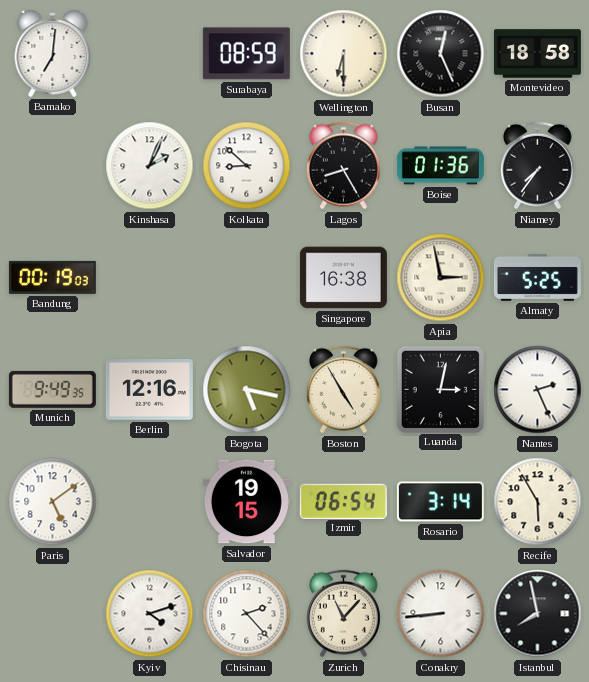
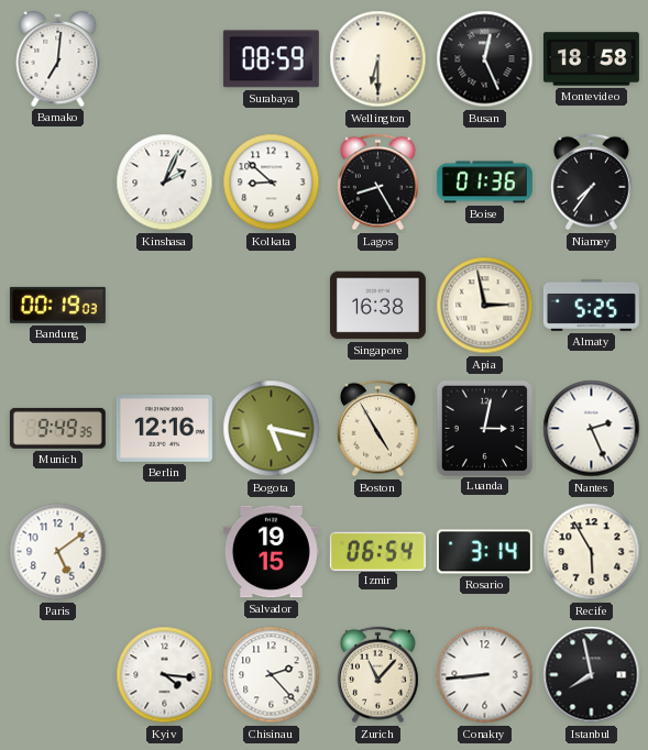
Kyiv: 4:12 -> 4:16
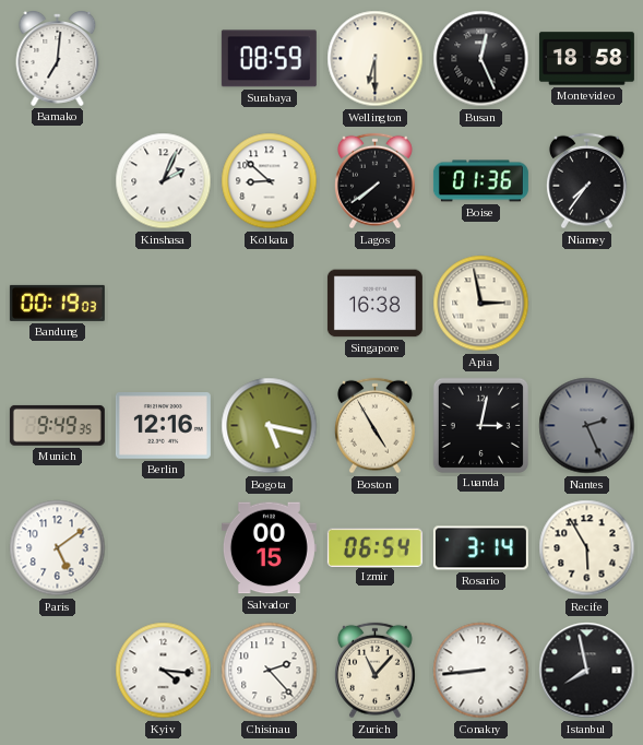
Lagos: 8:25 -> 7:39
Almaty: 5:25 -> none
Nantes dial: white -> grey
Salvador: 19:15 -> 00:15
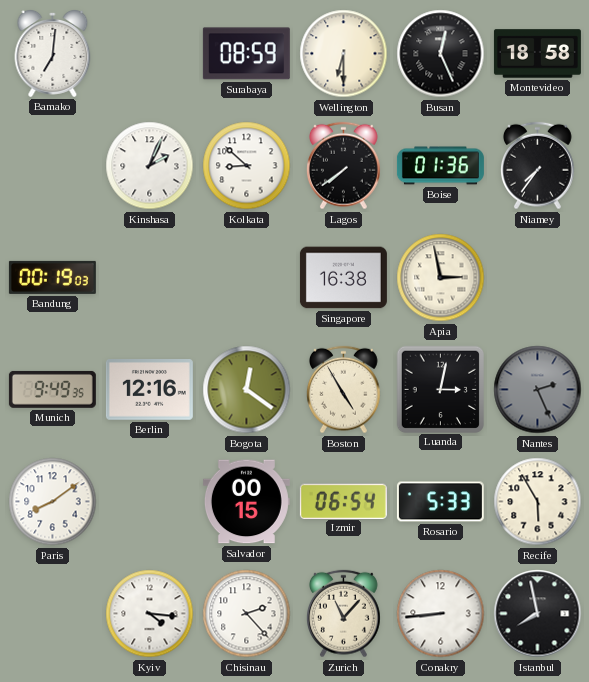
Bogota: 5:17 -> 12:21
Paris: 5:09 -> 8:09
Rosario: 3:14 -> 5:33
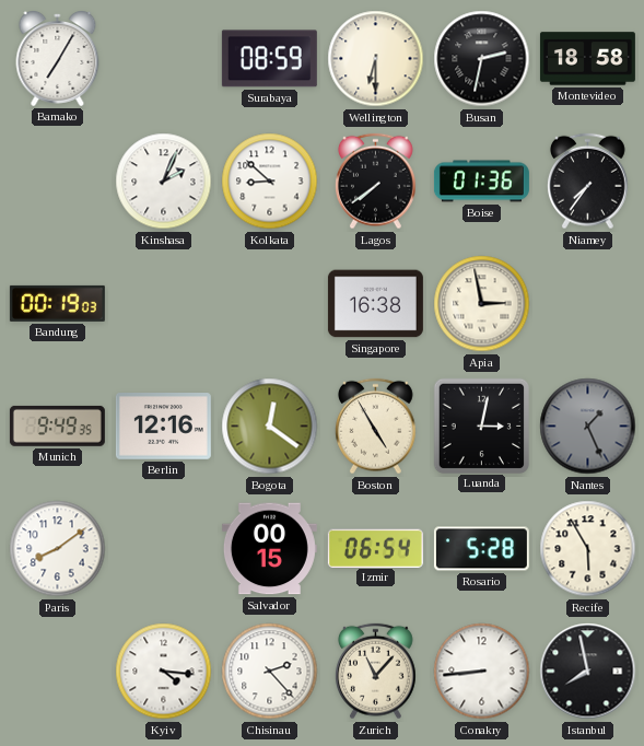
Bamako: 7:01 -> 7:05
Busan: 12:26 -> 2:32
Nantes: 2:26 -> 1:26
Rosario: 5:33 -> 5:28
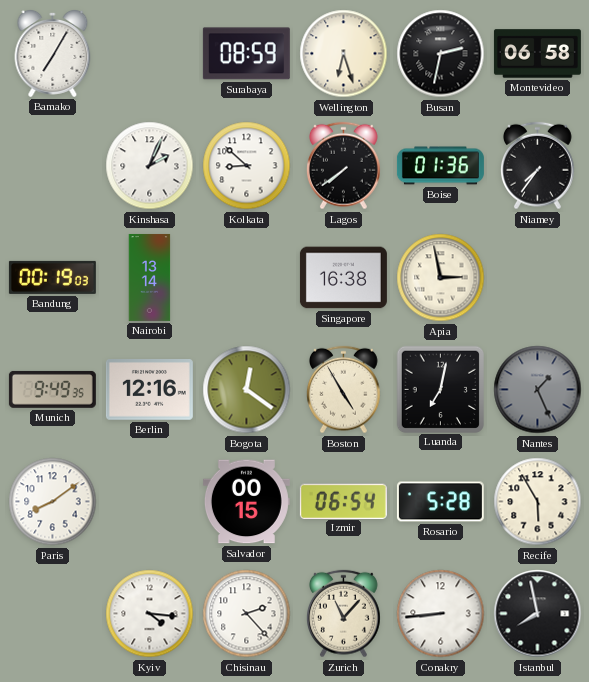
Wellington: 6:30 -> 6:27
Montevideo: 18:58 -> 06:58
Nairobi: none -> 13:14
Luanda: 3:02 -> 7:02
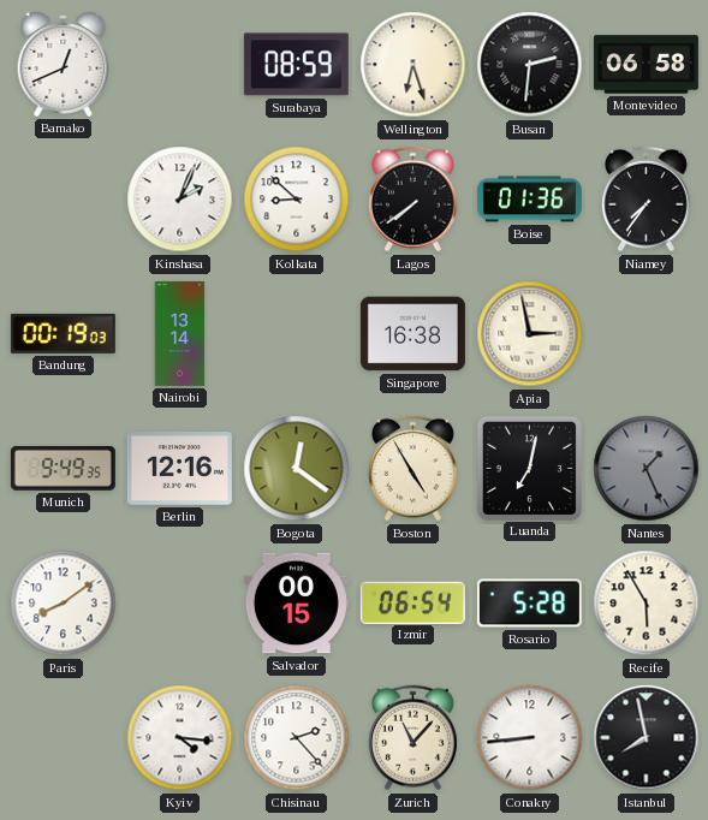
Bamako: 7:05 -> 12:41
Busan: 2:32 -> 2:31
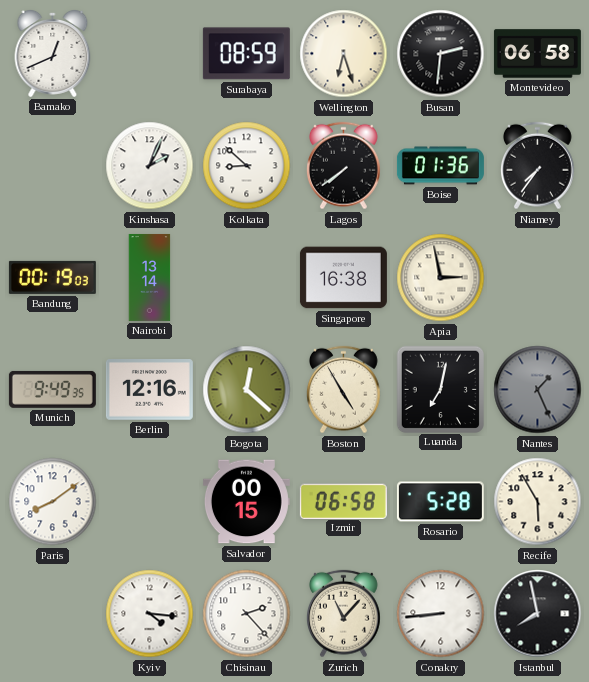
Bogota: 12:21 -> 12:22
Izmir: 06:54 -> 06:58
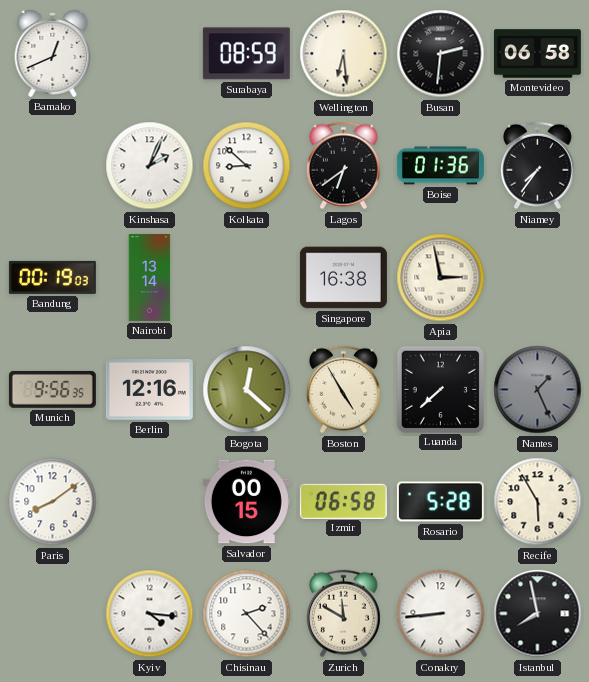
Wellington: 6:27 -> 6:29
Lagos: 7:39 -> 6:39
Munich: 9:49 -> 9:56
Luanda: 7:02 -> 7:38
Zurich: 11:07 -> 11:50
